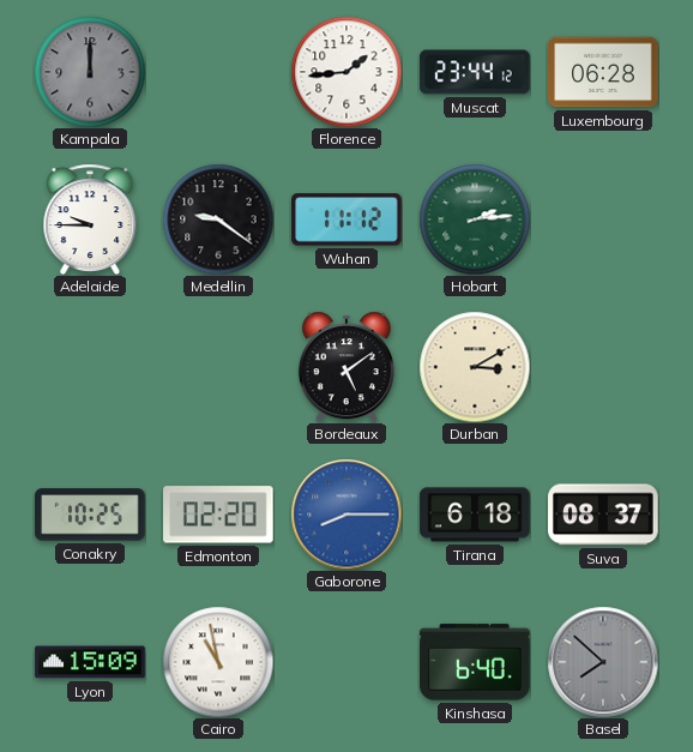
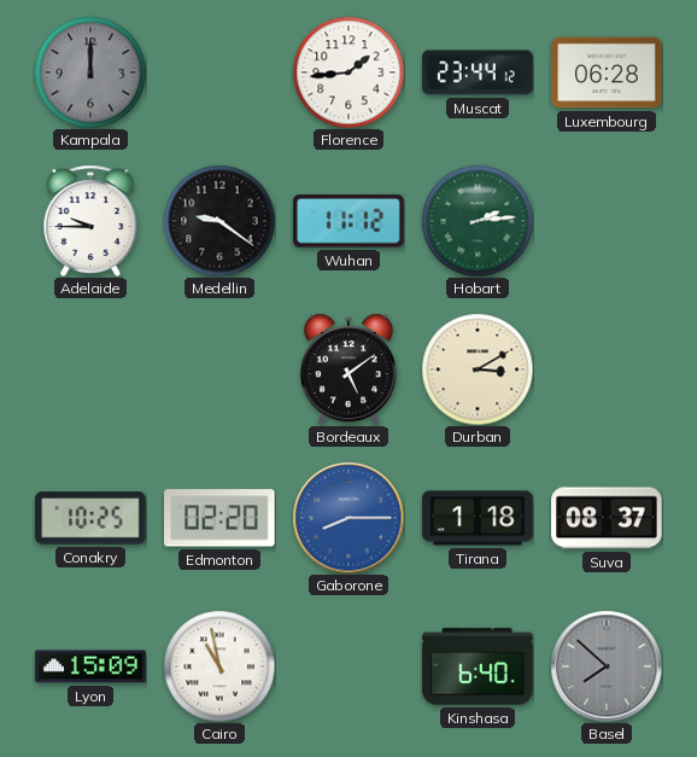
Tirana: 6:18 -> 1:18
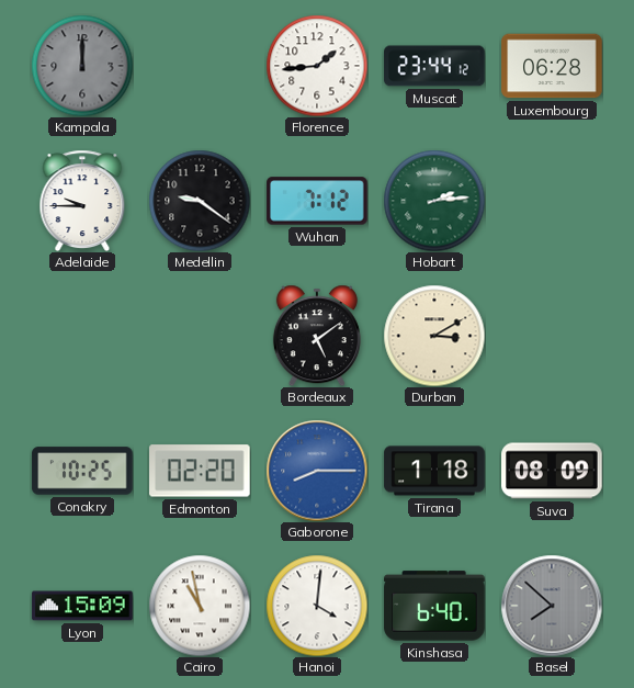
Wuhan: 11:12 -> 7:12
Suva: 08:37 -> 08:09
Hanoi: none -> 4:01
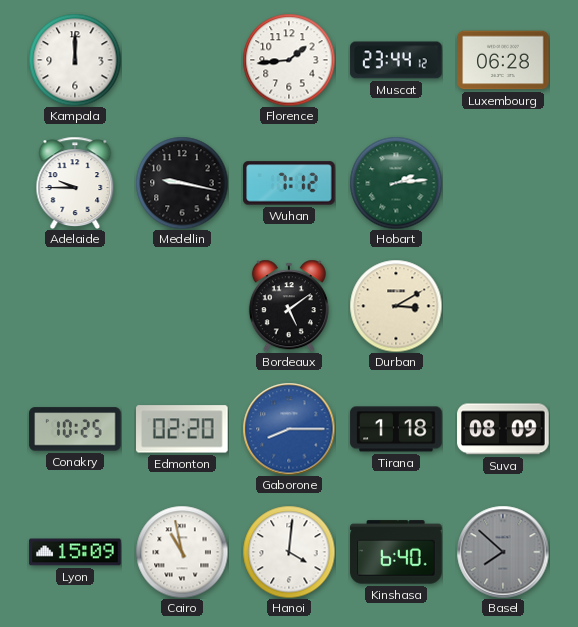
Kampala dial: grey -> white
Medellin: 9:21 -> 9:17
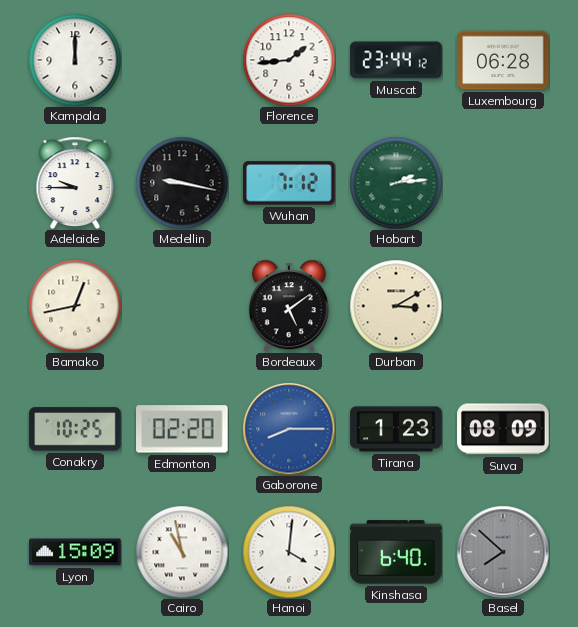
Bamako: none -> 12:43
Tirana: 1:18 -> 1:23
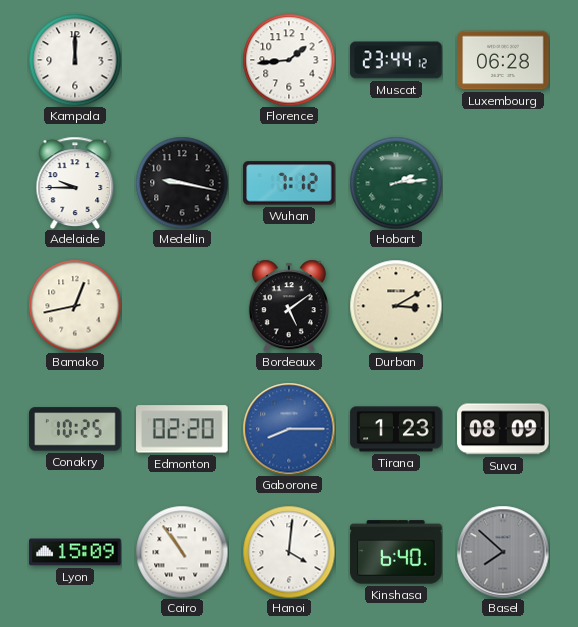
Cairo: 10:58 -> 10:54
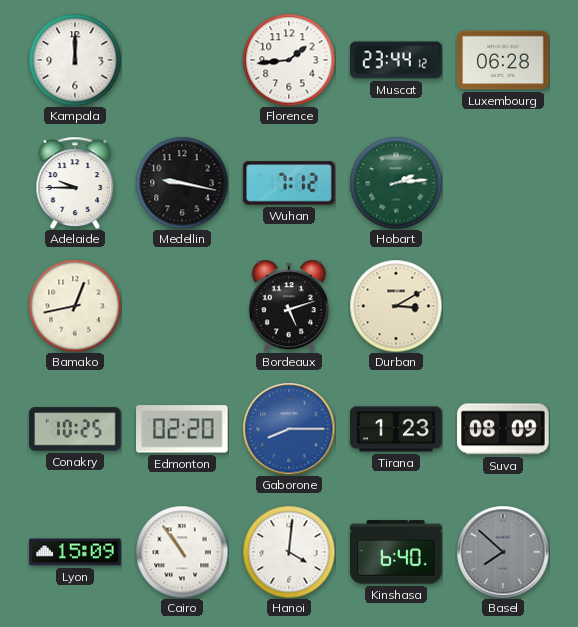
Bordeaux: 5:09 -> 5:12
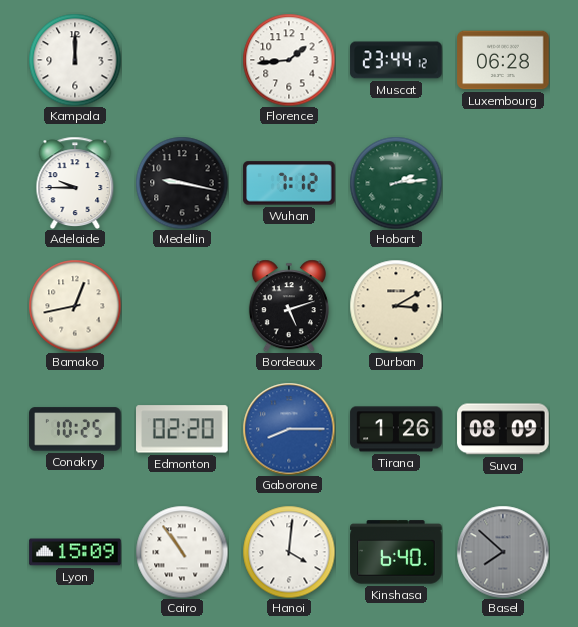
Tirana: 1:23 -> 1:26
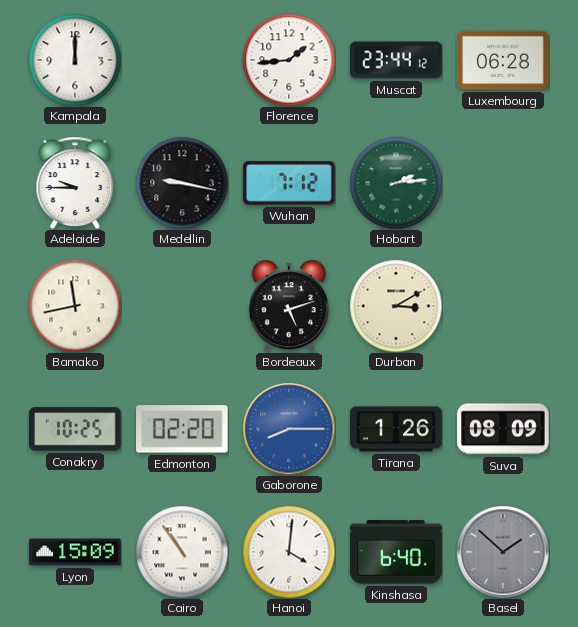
Bamako: 12:43 -> 11:43
Basel: 7:52 -> 1:52
